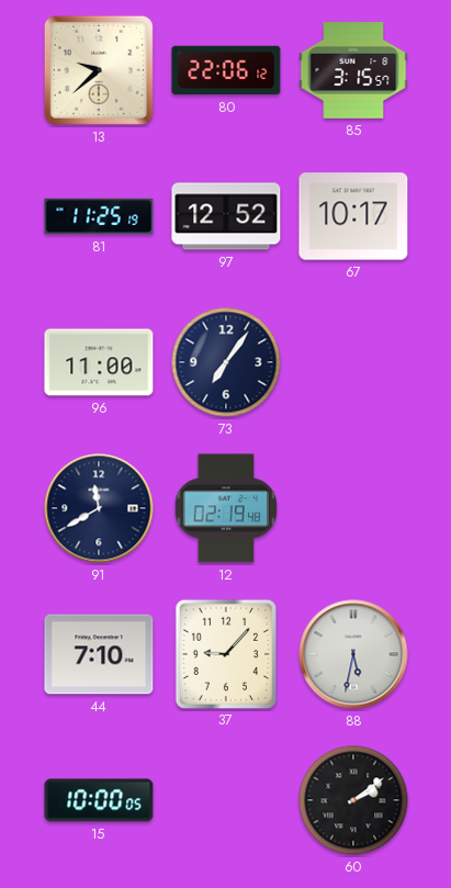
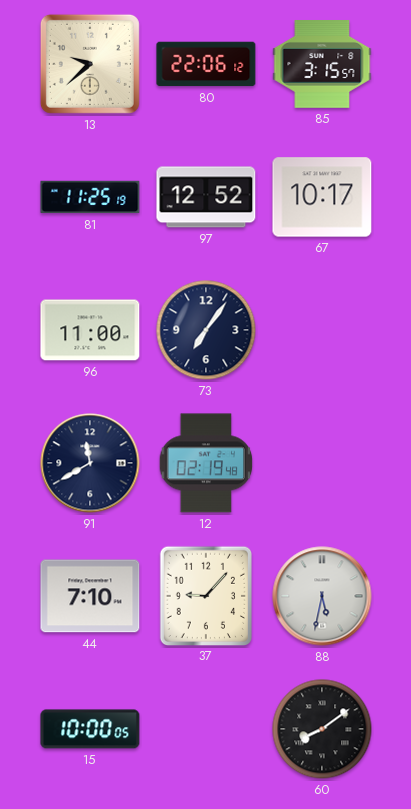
60: 2:09 -> 8:09
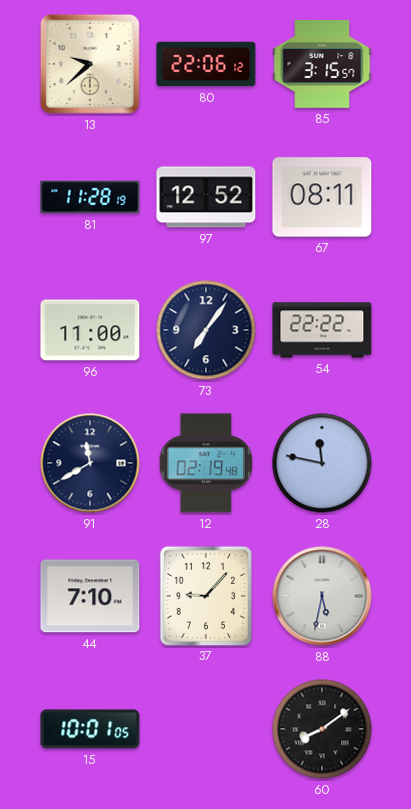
81: 11:25 -> 11:28
67: 10:17 -> 08:11
54: none -> 22:22
28: none -> 11:47
15: 10:00 -> 10:01
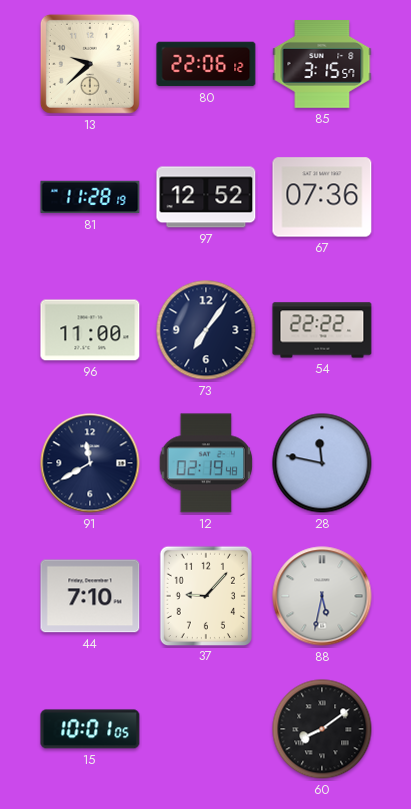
67: 08:11 -> 07:36
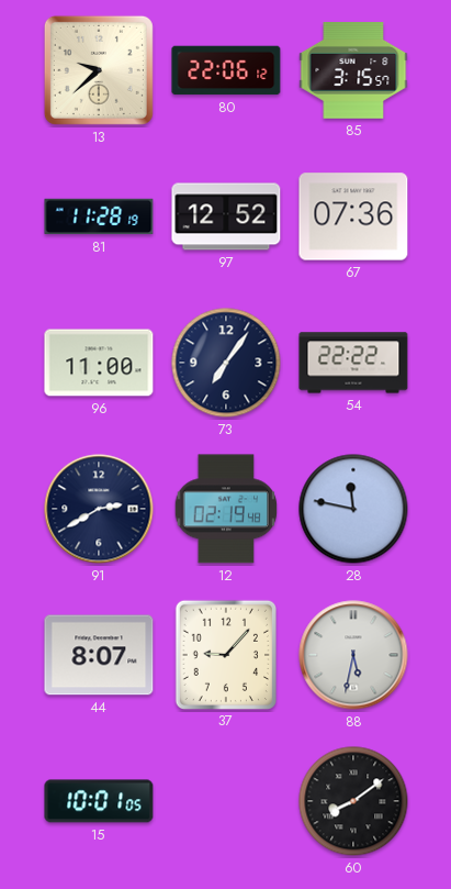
91: 11:40 -> 2:40
44: 7:10 -> 8:07
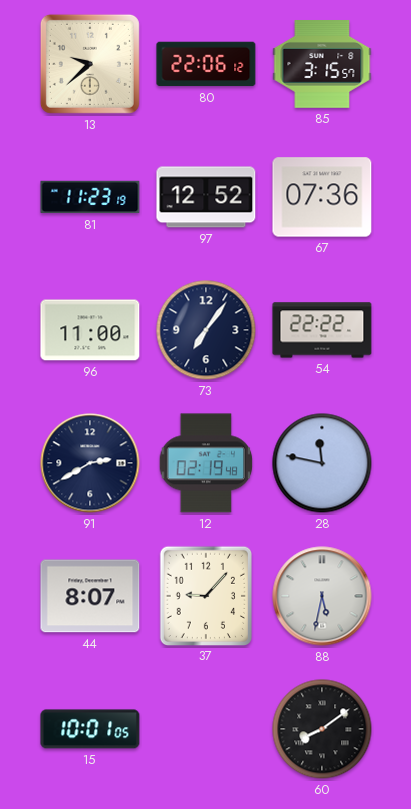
81: 11:28 -> 11:23
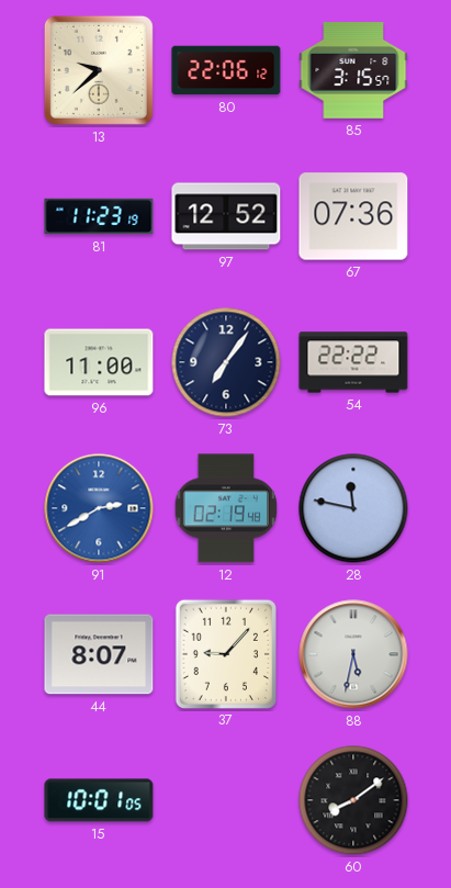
91 dial: navy -> blue
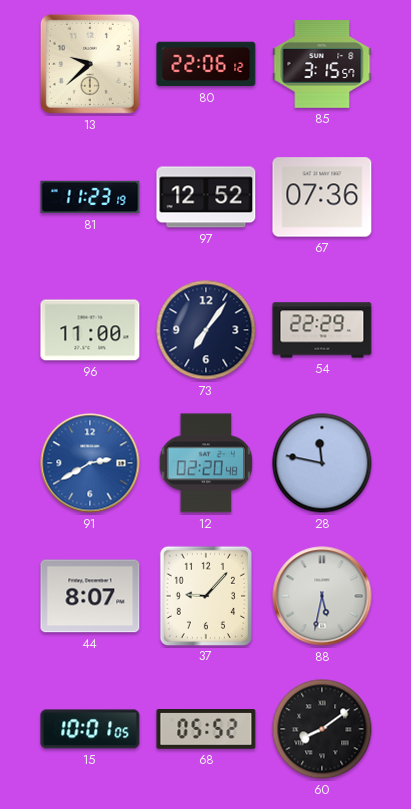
54: 22:22 -> 22:29
12: 02:19 -> 02:20
68: none -> 05:52
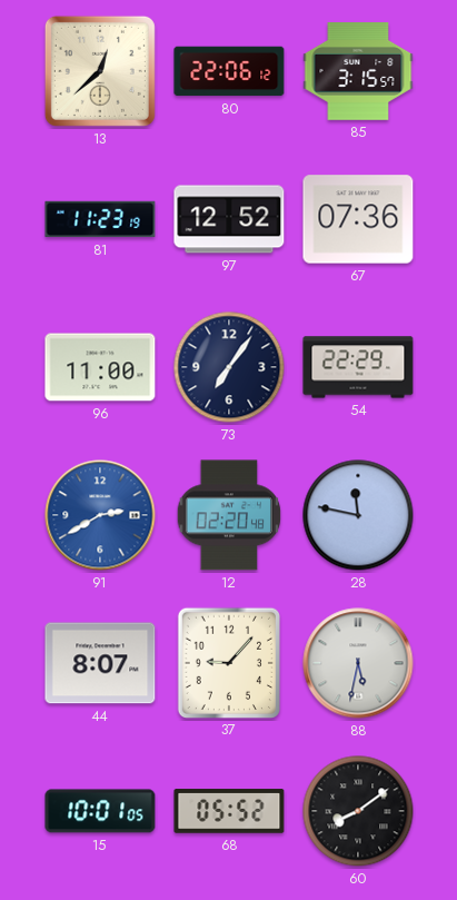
13: 9:38 -> 12:38
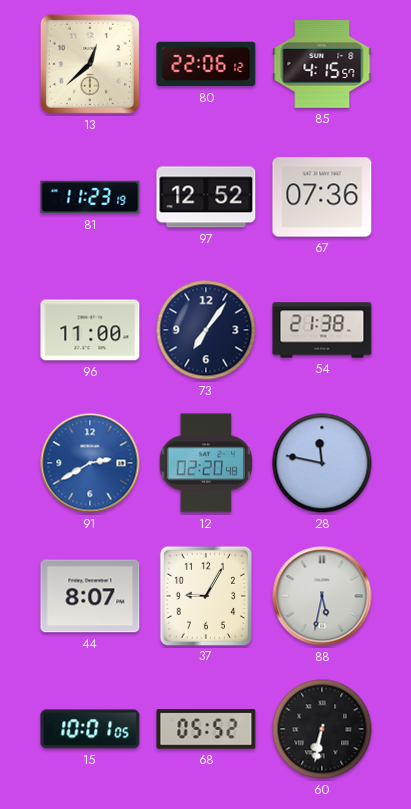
85: 3:15 -> 4:15
54: 22:29 -> 21:38
37: 9:07 -> 9:05
60: 8:09 -> 6:32
